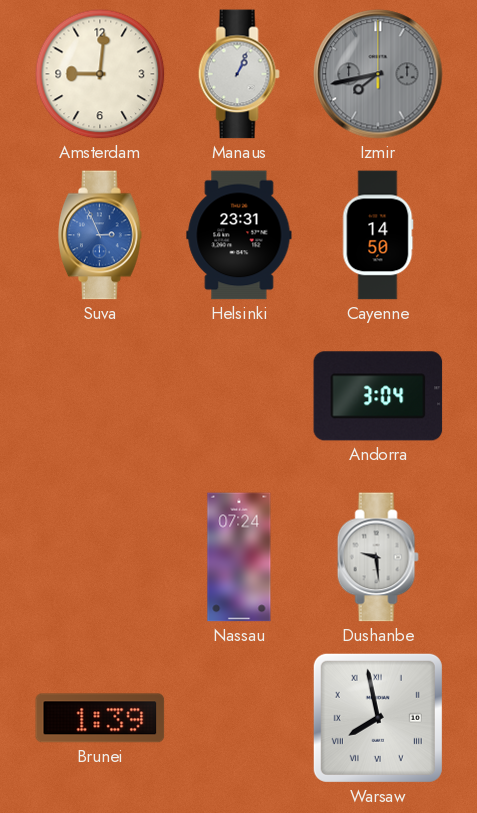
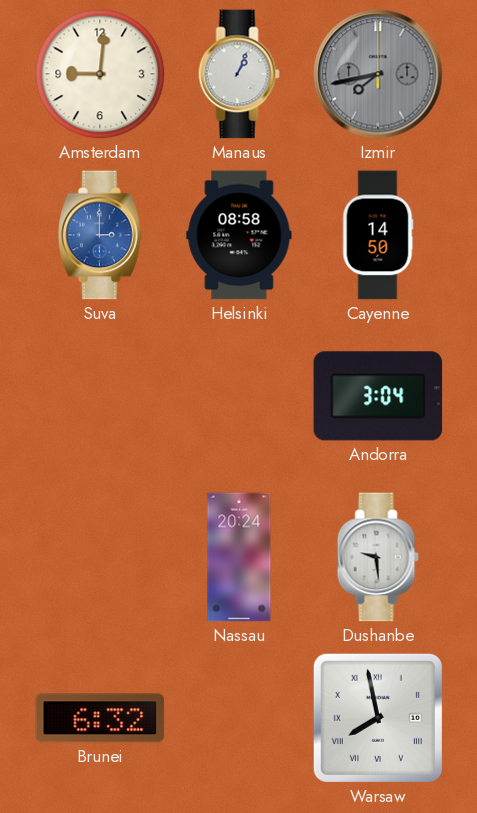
Suva: 2:56 -> 3:00
Helsinki: 23:31 -> 08:58
Nassau: 07:24 -> 20:24
Brunei: 1:39 -> 6:32
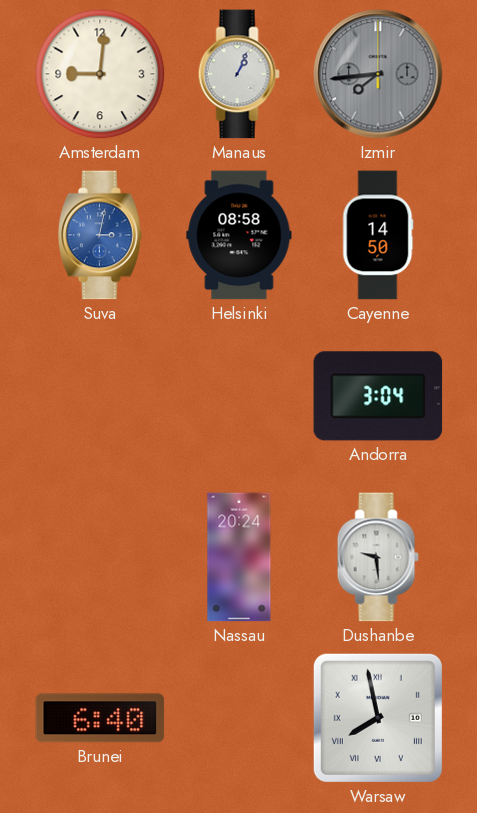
Izmir: 7:43 -> 7:44
Suva: 3:00 -> 3:02
Brunei: 6:32 -> 6:40
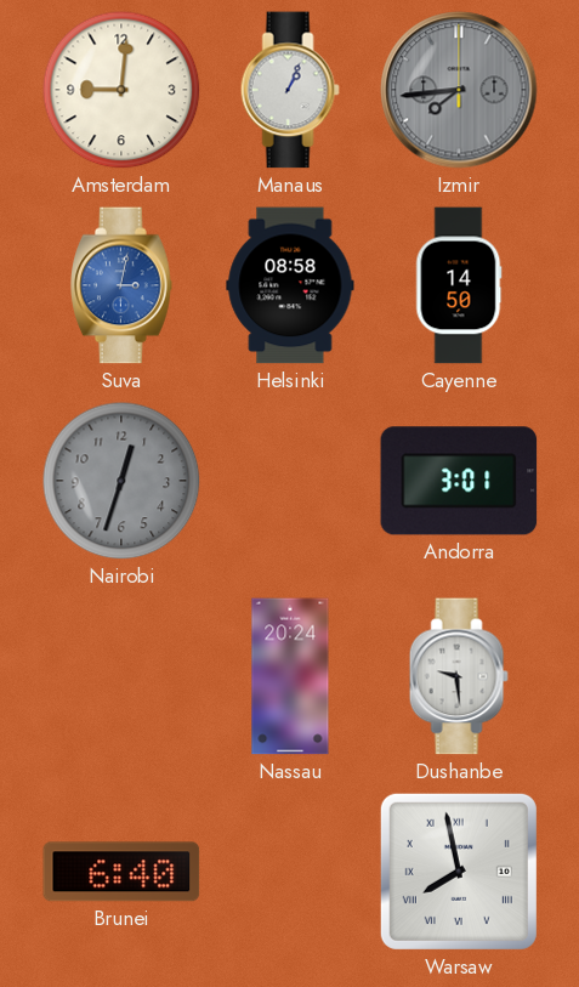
Nairobi: none -> 12:33
Andorra: 3:04 -> 3:01
